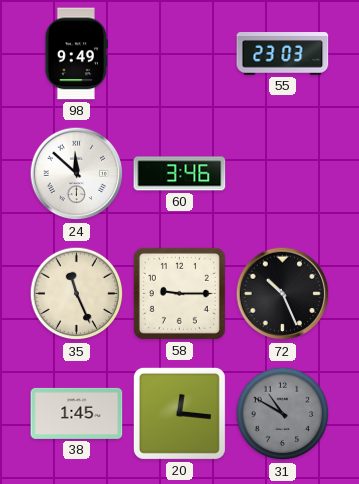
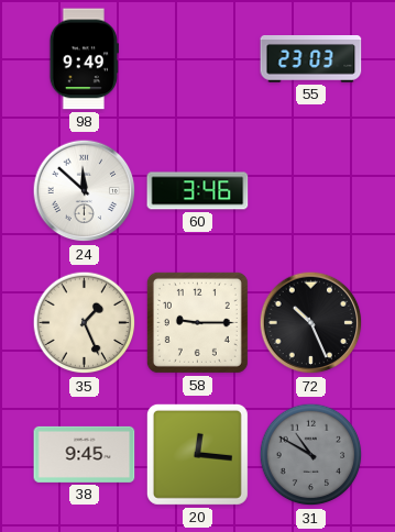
35: 11:26 -> 1:26
38: 1:45 -> 9:45
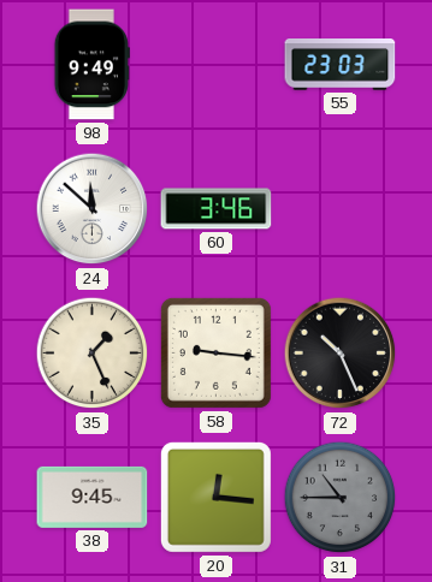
58: 9:15 -> 9:16
31: 10:50 -> 10:45
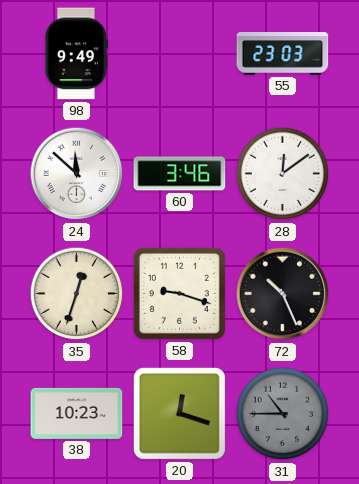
28: none -> 12:09
35: 1:26 -> 12:33
58: 9:16 -> 9:18
38: 9:45 -> 10:23
20: 12:16 -> 12:18
